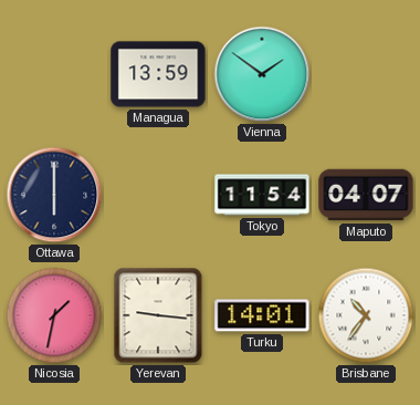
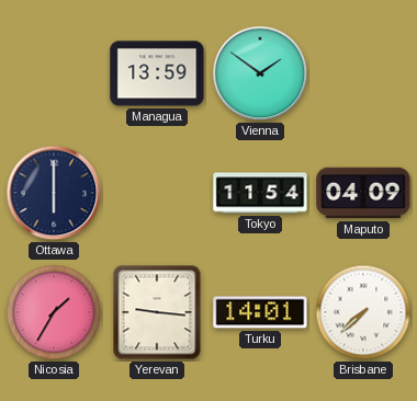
Maputo: 04:07 -> 04:09
Nicosia: 1:32 -> 1:35
Brisbane: 10:36 -> 7:38
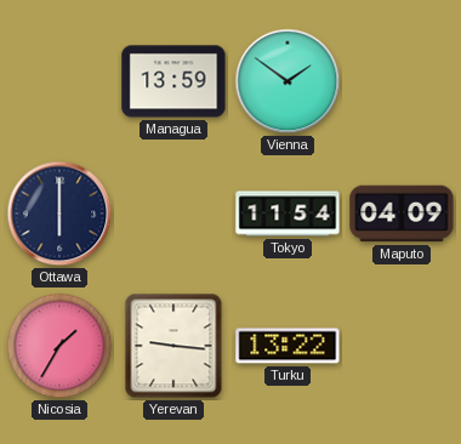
Turku: 14:01 -> 13:22
Brisbane: 7:38 -> none
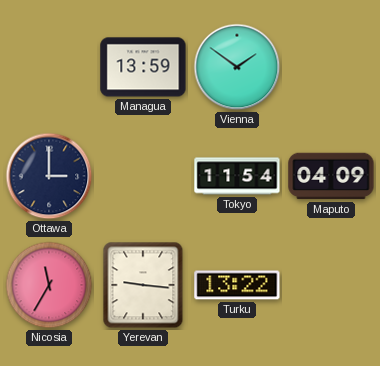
Ottawa: 6:00 -> 3:00
Nicosia: 1:35 -> 11:35
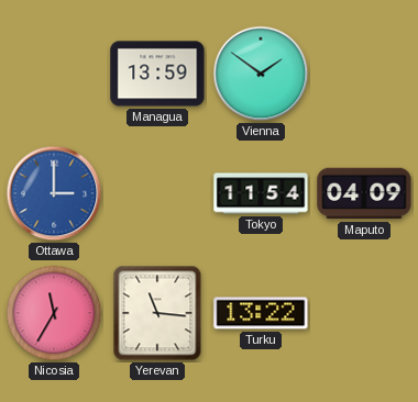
Ottawa dial: navy -> blue
Yerevan: 9:16 -> 11:16
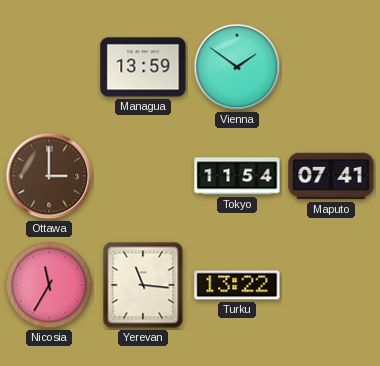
Ottawa dial: blue -> brown
Maputo: 04:09 -> 07:41
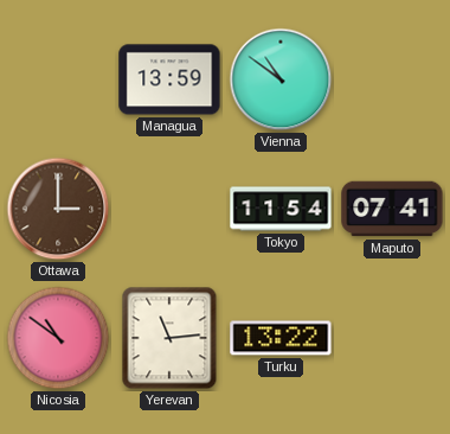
Vienna: 1:51 -> 10:51
Nicosia: 11:35 -> 10:51
Yerevan: 11:16 -> 11:14
